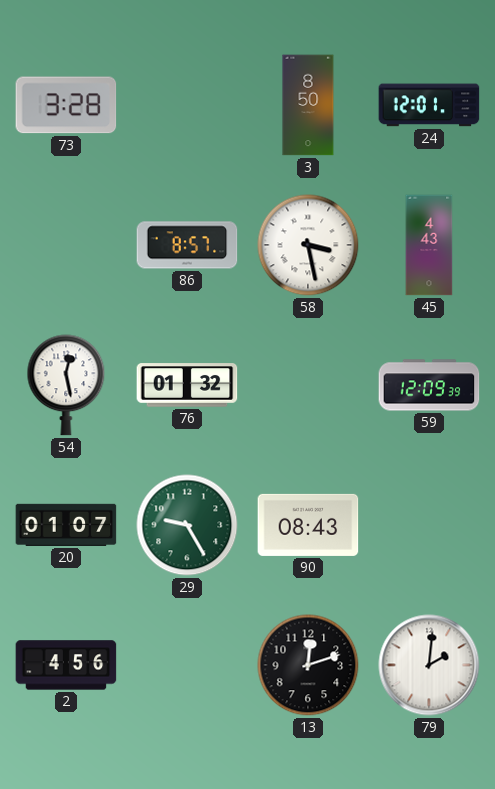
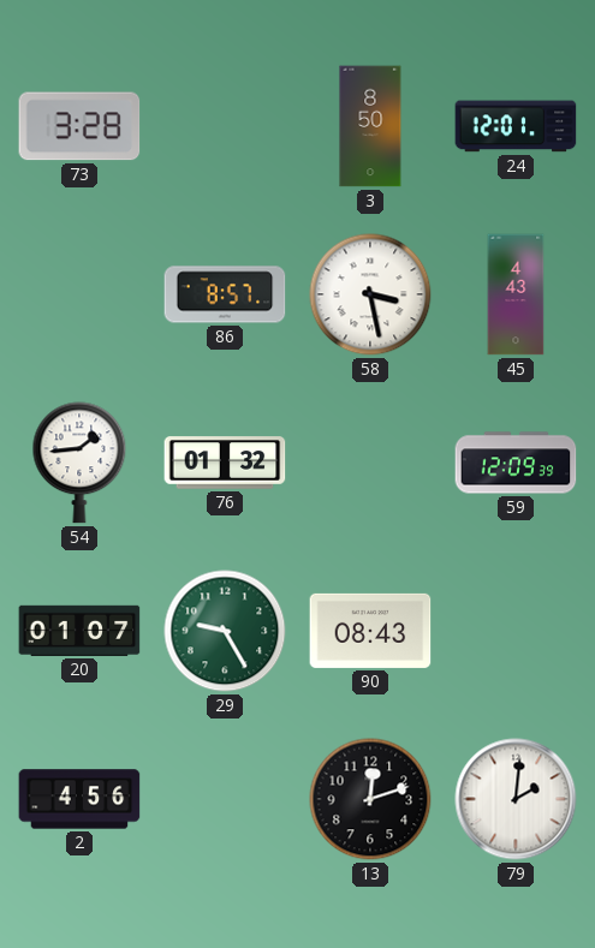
54: 12:28 -> 1:44
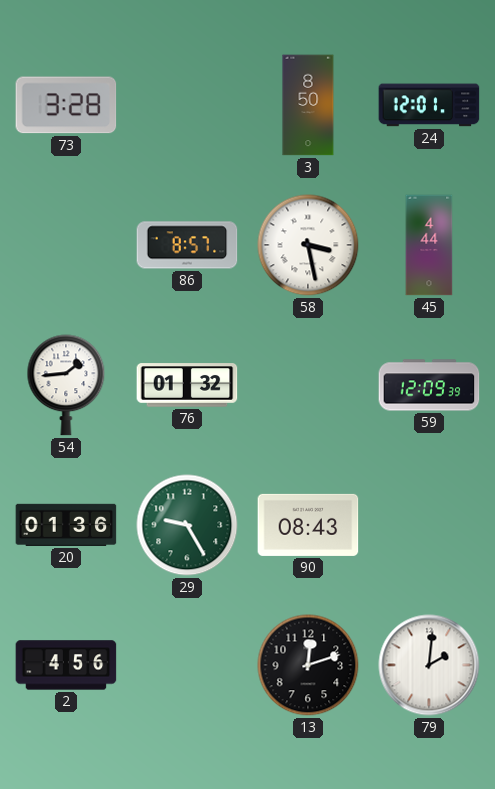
45: 4:43 -> 4:44
20: 01:07 -> 01:36
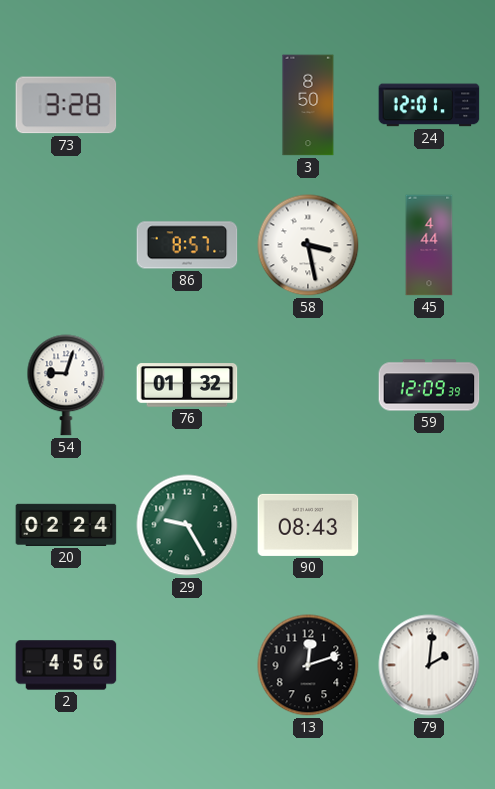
54: 1:44 -> 9:03
20: 01:36 -> 02:24
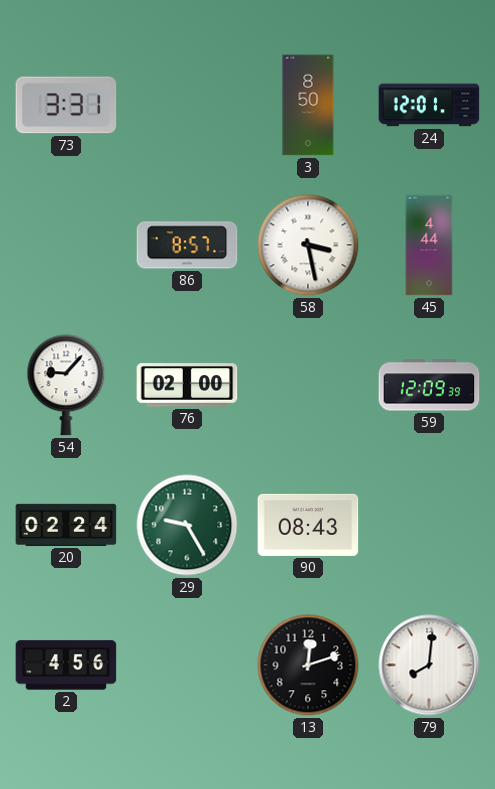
73: 3:28 -> 3:31
54: 9:03 -> 9:07
76: 01:32 -> 02:00
79: 2:01 -> 8:01
